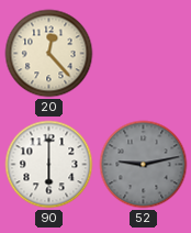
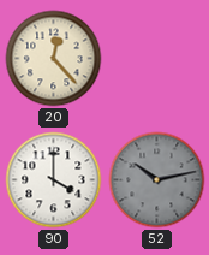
90: 6:00 -> 4:00
52: 9:13 -> 10:13
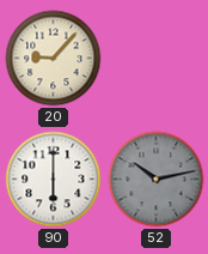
20: 12:23 -> 9:07
90: 4:00 -> 6:00
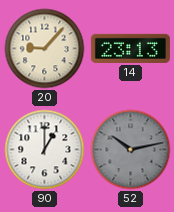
14: none -> 23:13
90: 6:00 -> 1:00
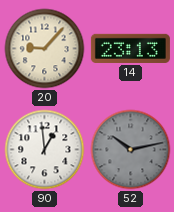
90: 1:00 -> 12:59
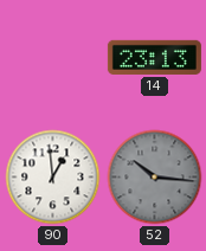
20: 9:07 -> none
52: 10:13 -> 10:16
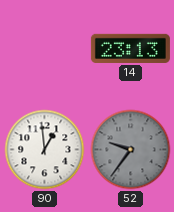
52: 10:16 -> 9:36
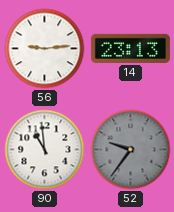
56: none -> 9:14
90: 12:59 -> 10:59
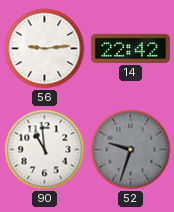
14: 23:13 -> 22:42
52: 9:36 -> 9:33
